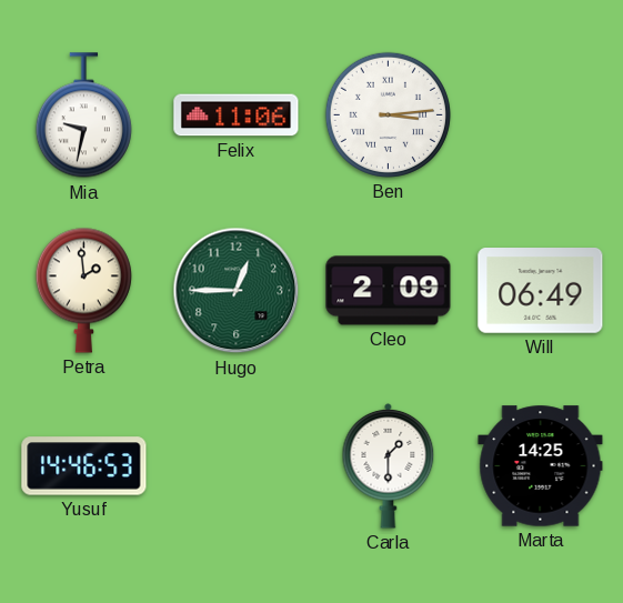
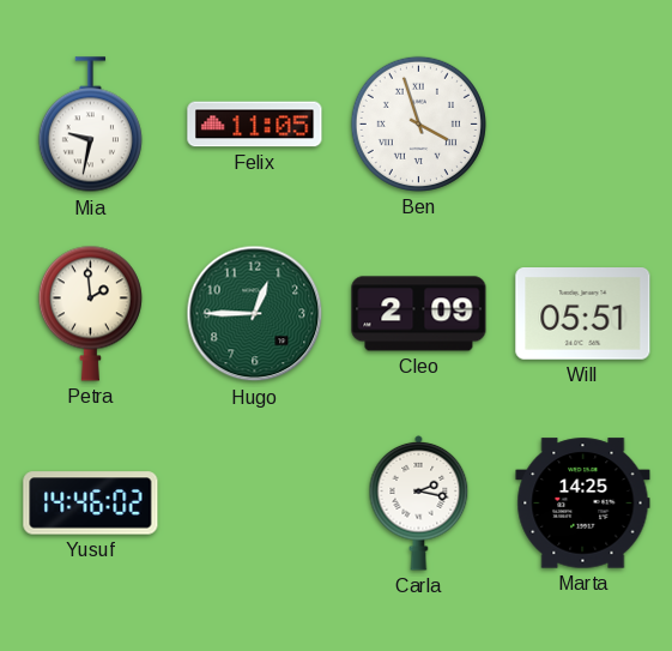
Felix: 11:06 -> 11:05
Ben: 3:14 -> 3:57
Will: 06:49 -> 05:51
Yusuf: 14:46:53 -> 14:46:02
Carla: 1:30 -> 2:17
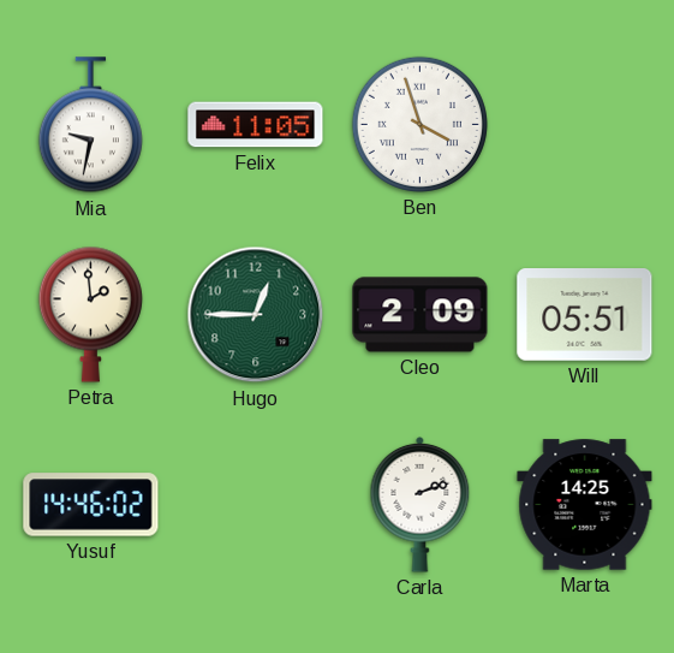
Carla: 2:17 -> 2:12
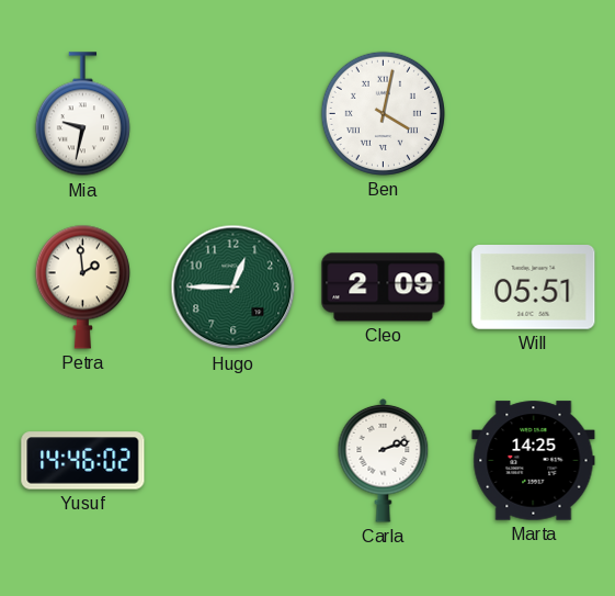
Felix: 11:05 -> none
Ben: 3:57 -> 4:02
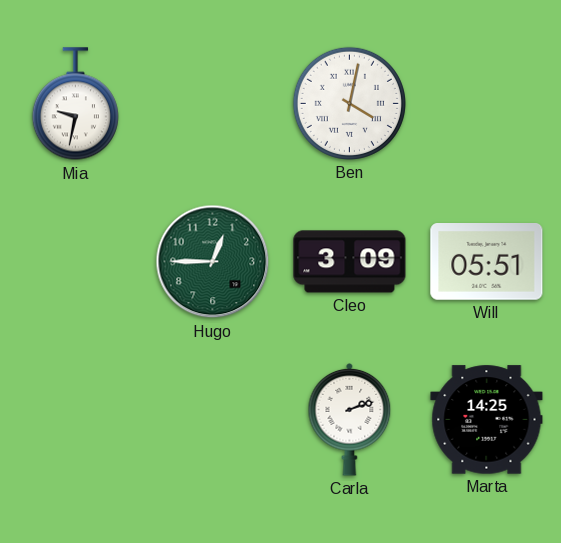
Petra: 1:59 -> none
Cleo: 2:09 -> 3:09
Yusuf: 14:46 -> none
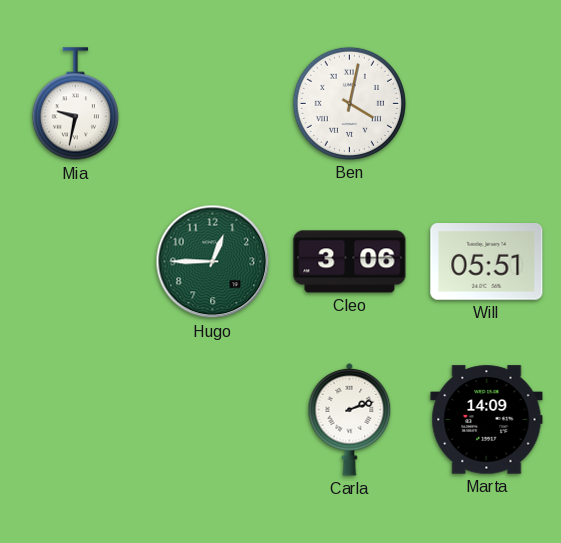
Cleo: 3:09 -> 3:06
Marta: 14:25 -> 14:09
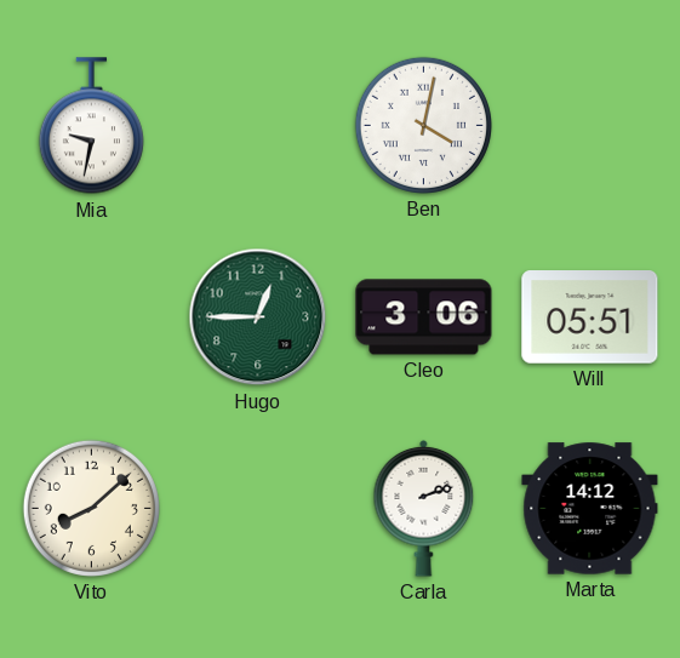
Vito: none -> 8:08
Marta: 14:09 -> 14:12
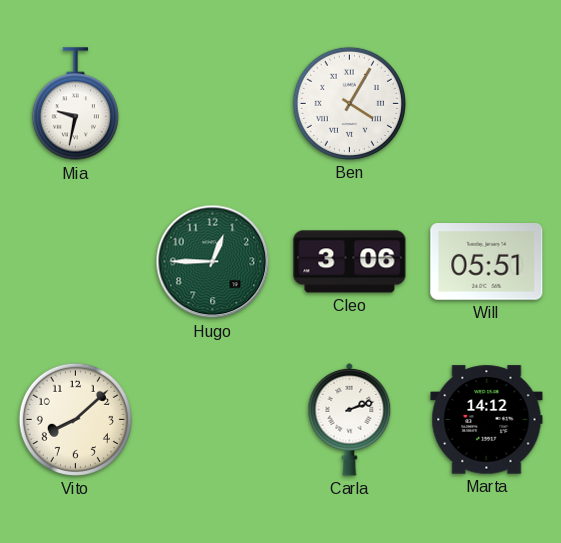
Ben: 4:02 -> 4:05
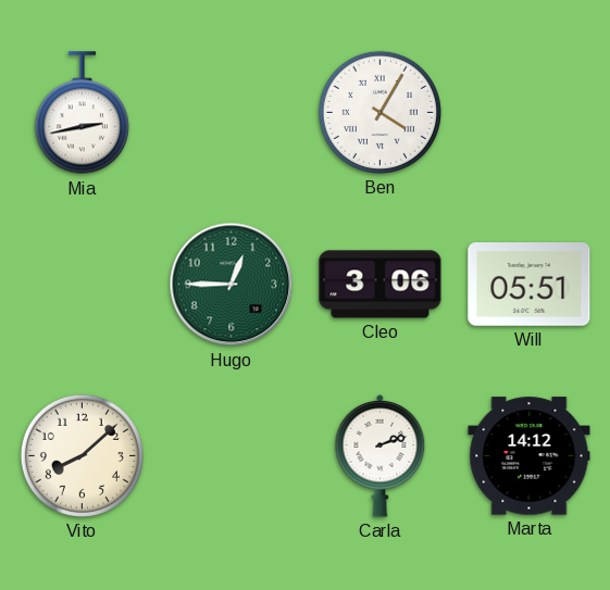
Mia: 9:32 -> 2:43
